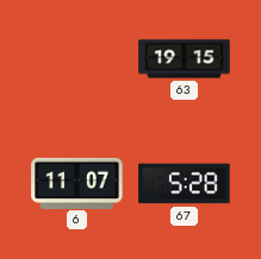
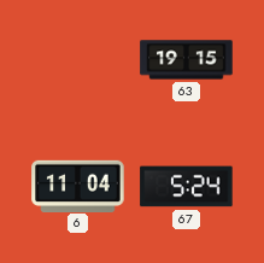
6: 11:07 -> 11:04
67: 5:28 -> 5:24
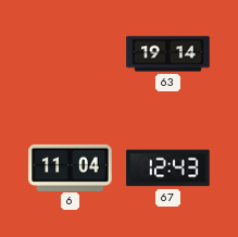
63: 19:15 -> 19:14
67: 5:24 -> 12:43
